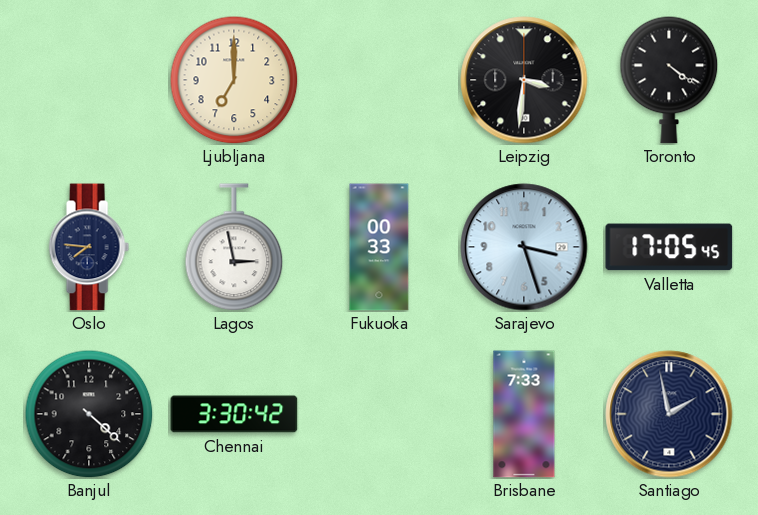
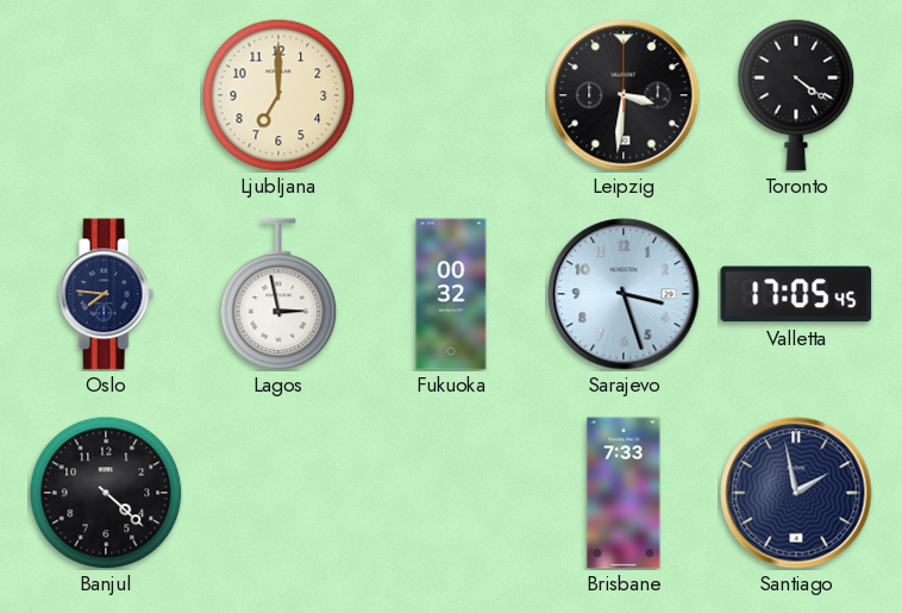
Fukuoka: 00:33 -> 00:32
Chennai: 3:30 -> none
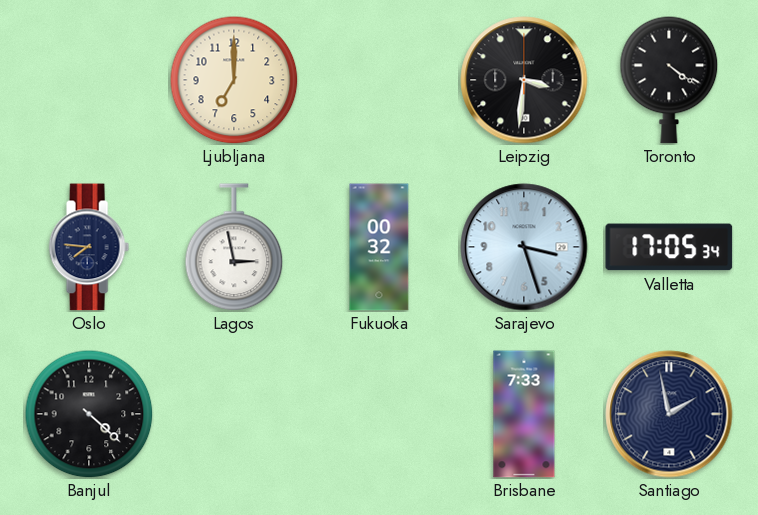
Valletta: 17:05:45 -> 17:05:34
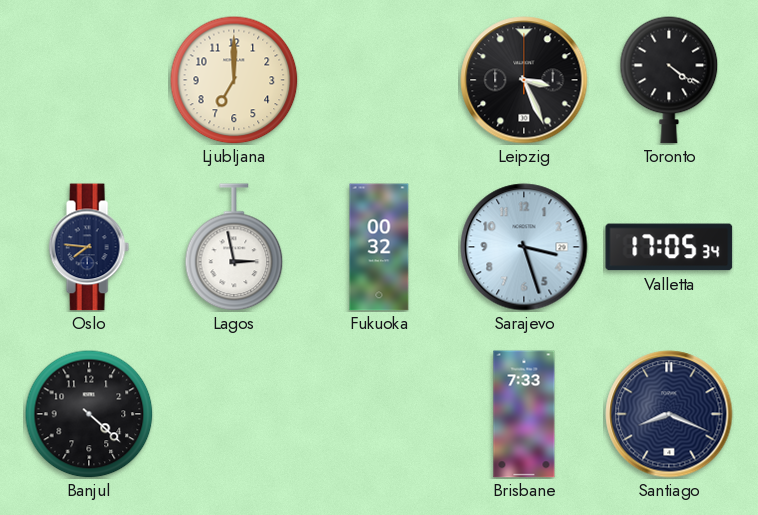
Leipzig: 3:31 -> 3:26
Santiago: 1:58 -> 8:19
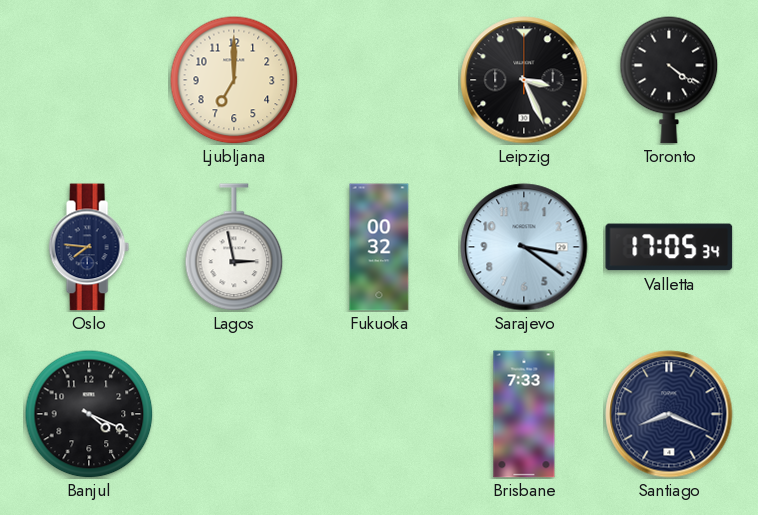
Sarajevo: 3:27 -> 3:21
Banjul: 4:22 -> 4:19
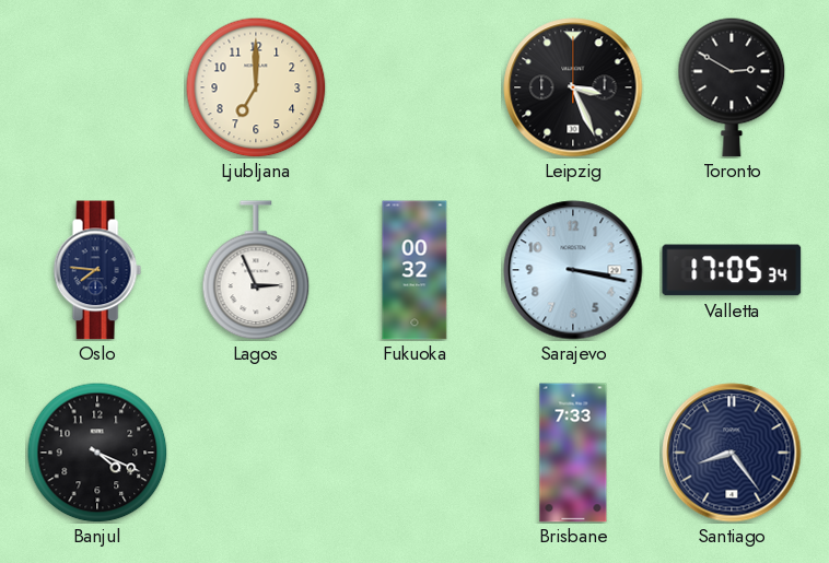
Toronto: 4:21 -> 2:50
Lagos: 2:58 -> 2:56
Sarajevo: 3:21 -> 3:17
Santiago: 8:19 -> 8:24
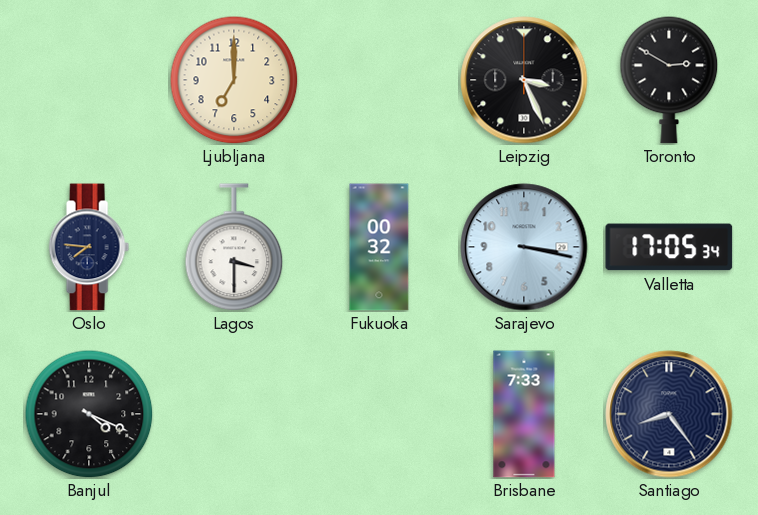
Lagos: 2:56 -> 3:30
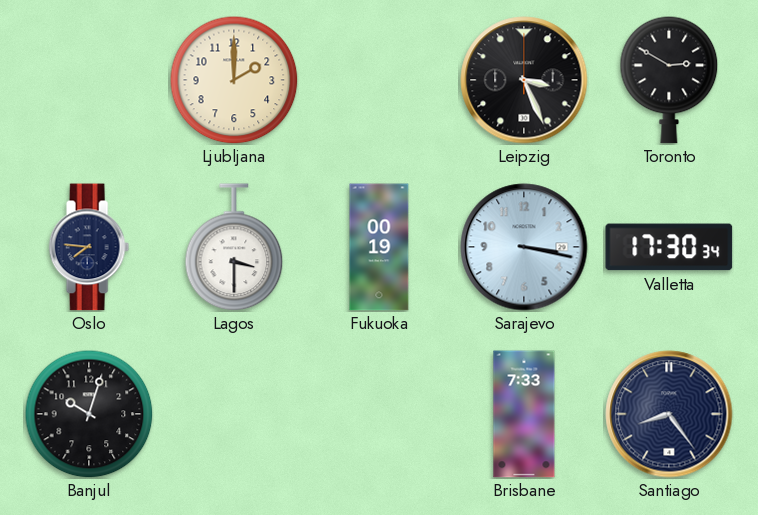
Ljubljana: 7:00 -> 2:00
Fukuoka: 00:32 -> 00:19
Valletta: 17:05 -> 17:30
Banjul: 4:19 -> 10:03
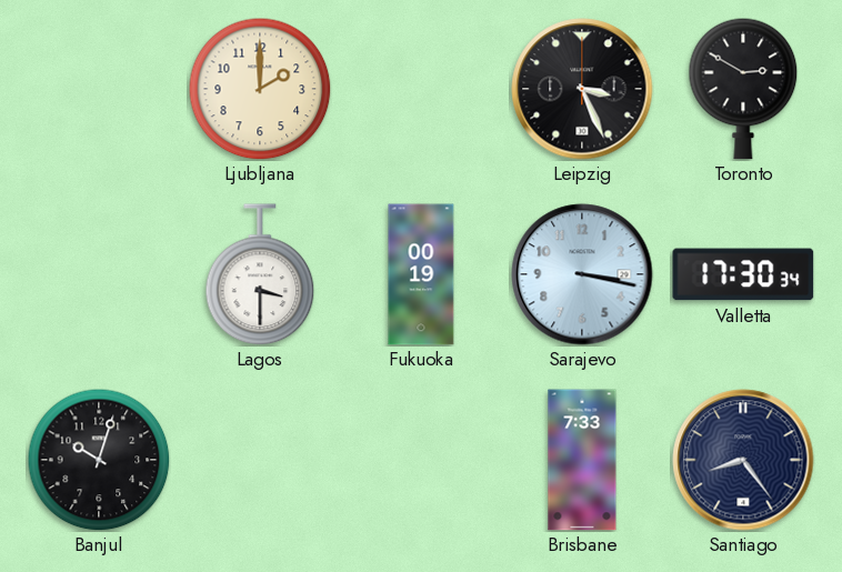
Oslo: 7:46 -> none
